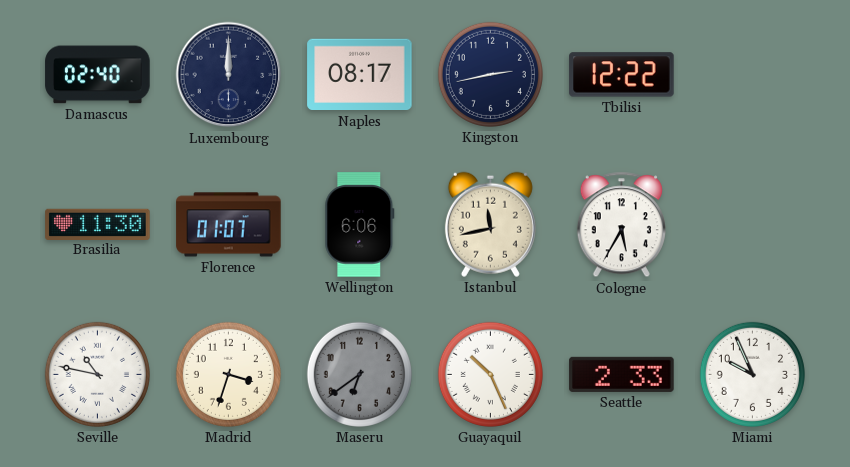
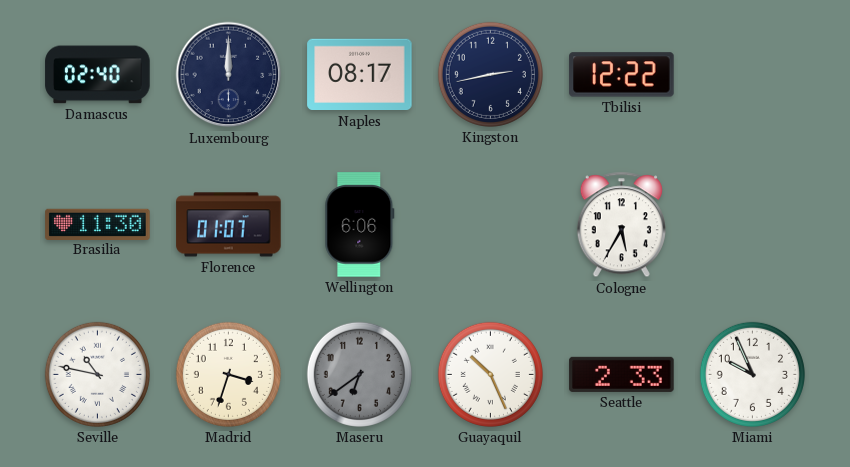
Istanbul: 11:43 -> none
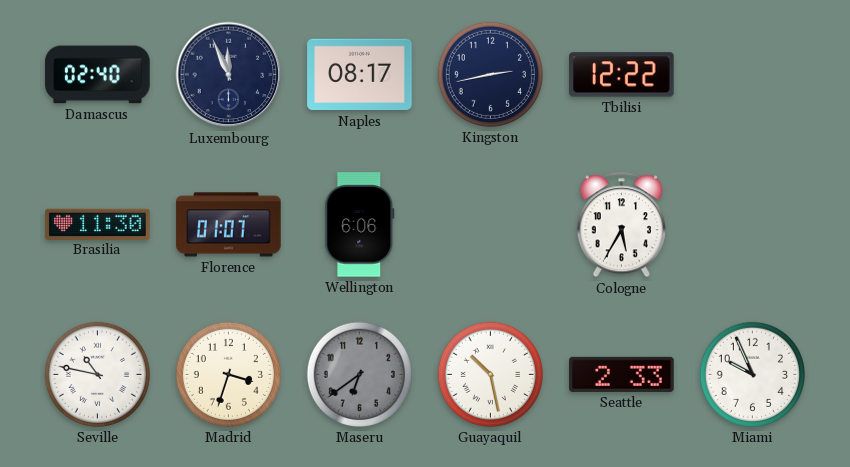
Luxembourg: 12:00 -> 11:56
Guayaquil: 10:26 -> 10:28
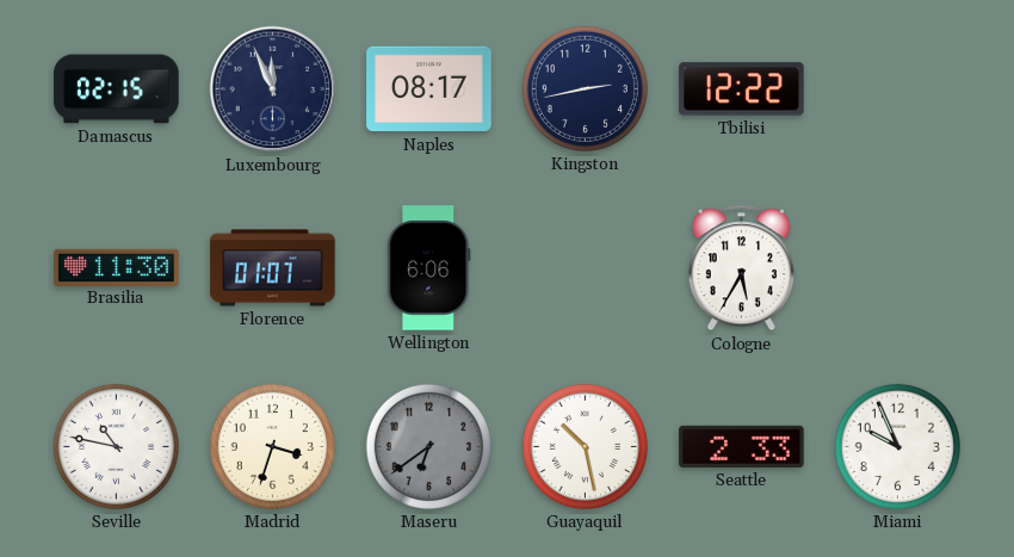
Damascus: 02:40 -> 02:15
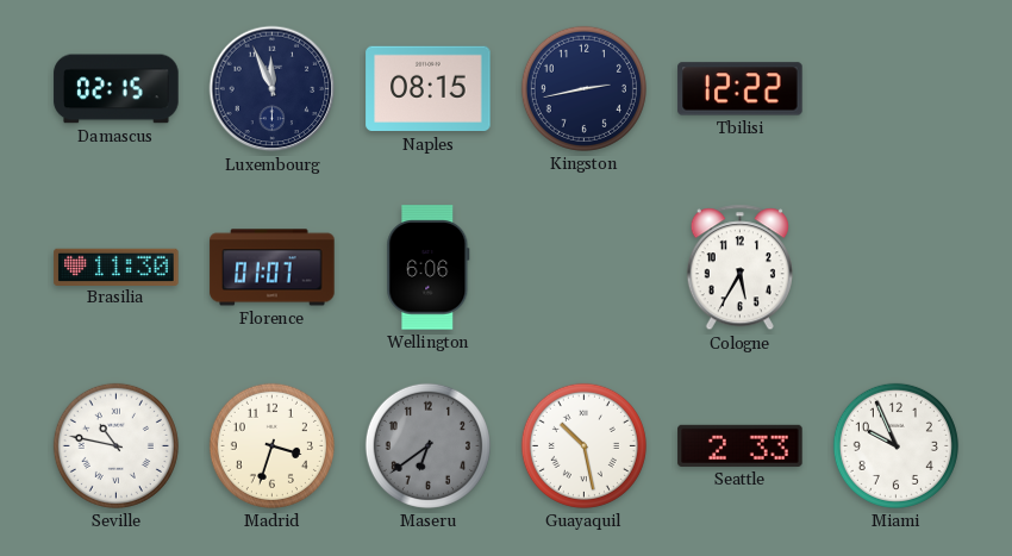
Naples: 08:17 -> 08:15
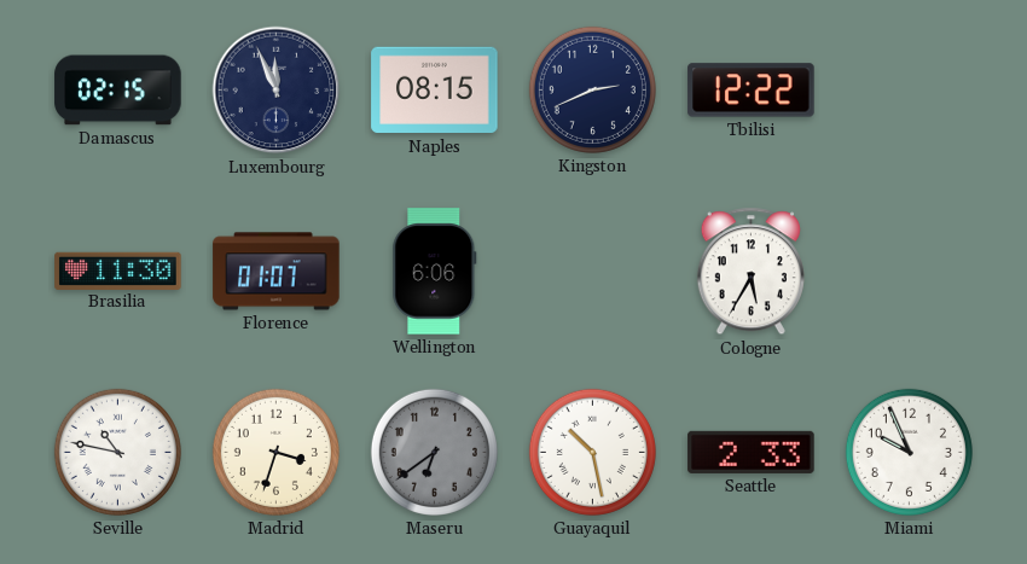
Kingston: 2:43 -> 2:41
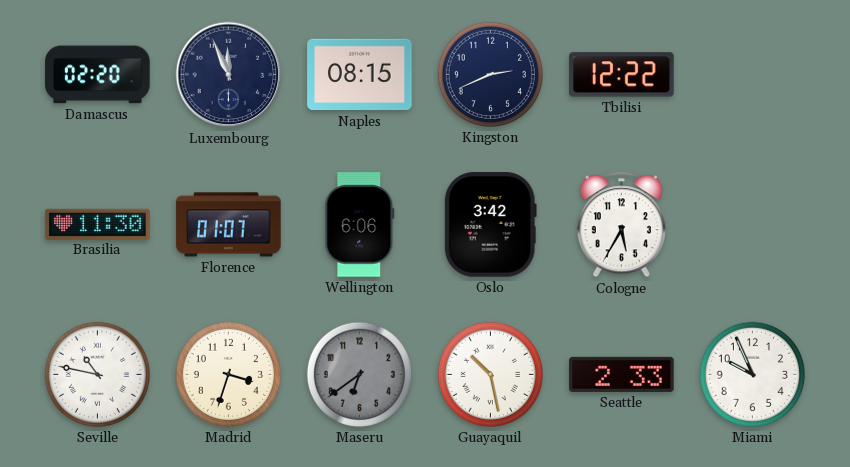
Damascus: 02:15 -> 02:20
Oslo: none -> 3:42
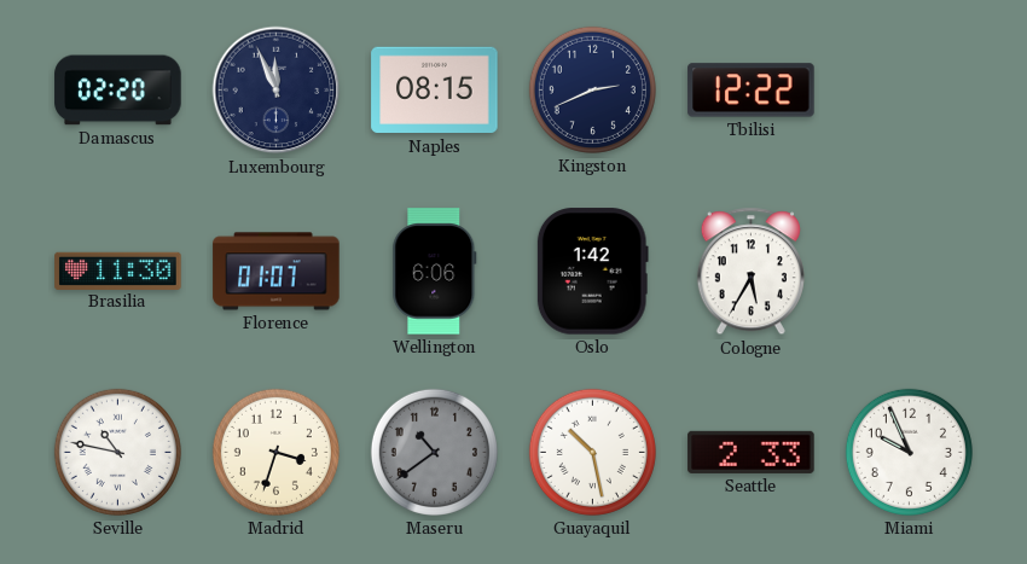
Oslo: 3:42 -> 1:42
Maseru: 6:39 -> 10:39
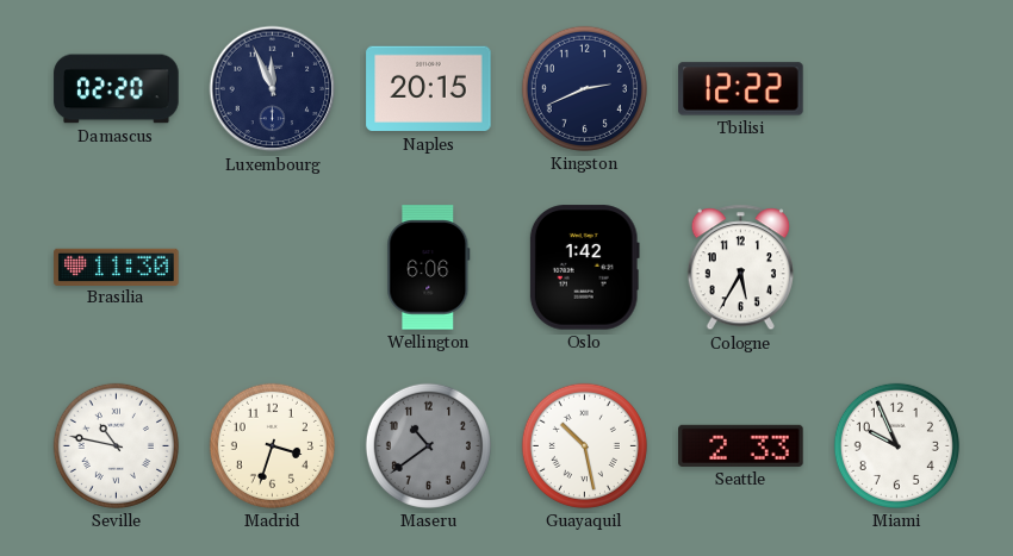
Naples: 08:15 -> 20:15
Florence: 01:07 -> none
